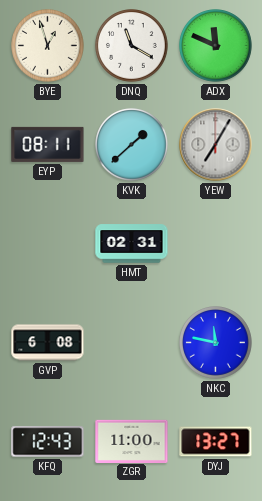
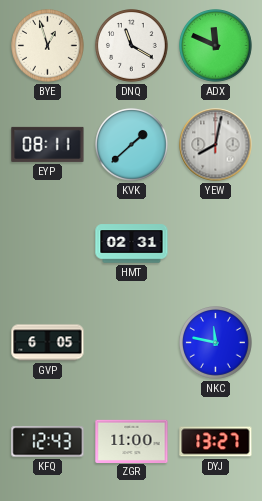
YEW: 7:05 -> 8:02
GVP: 6:08 -> 6:05
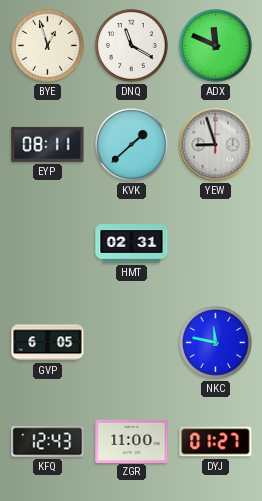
YEW: 8:02 -> 8:57
DYJ: 13:27 -> 01:27
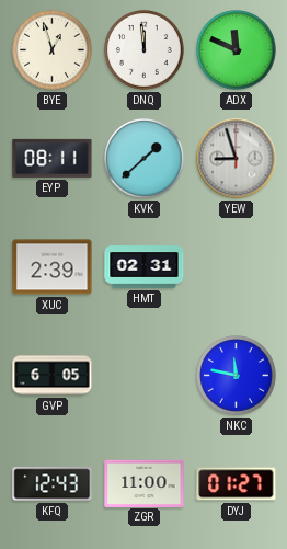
DNQ: 11:20 -> 11:59
XUC: none -> 2:39
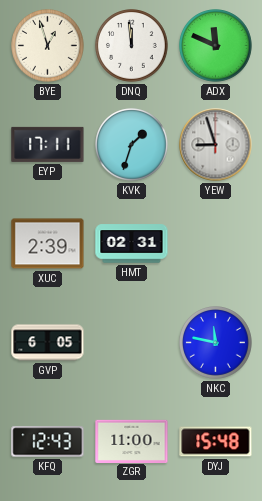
EYP: 08:11 -> 17:11
KVK: 1:38 -> 1:33
DYJ: 01:27 -> 15:48
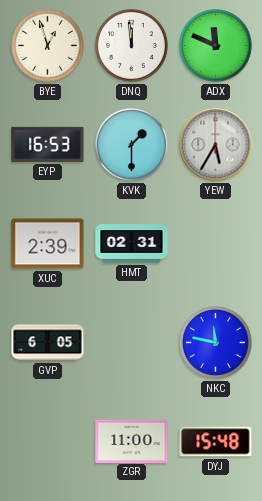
EYP: 17:11 -> 16:53
KVK: 1:33 -> 1:30
YEW: 8:57 -> 5:35
KFQ: 12:43 -> none
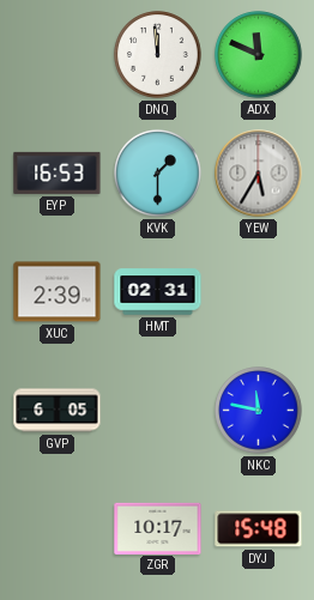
BYE: 12:57 -> none
ZGR: 11:00 -> 10:17
